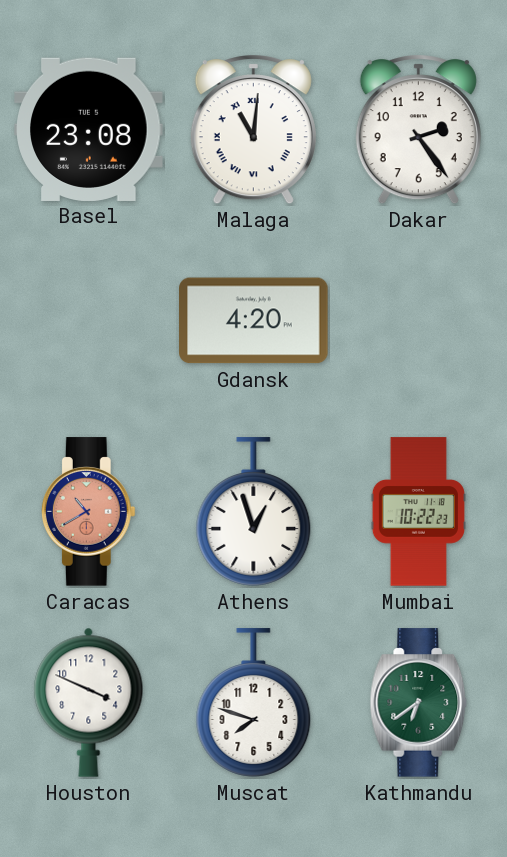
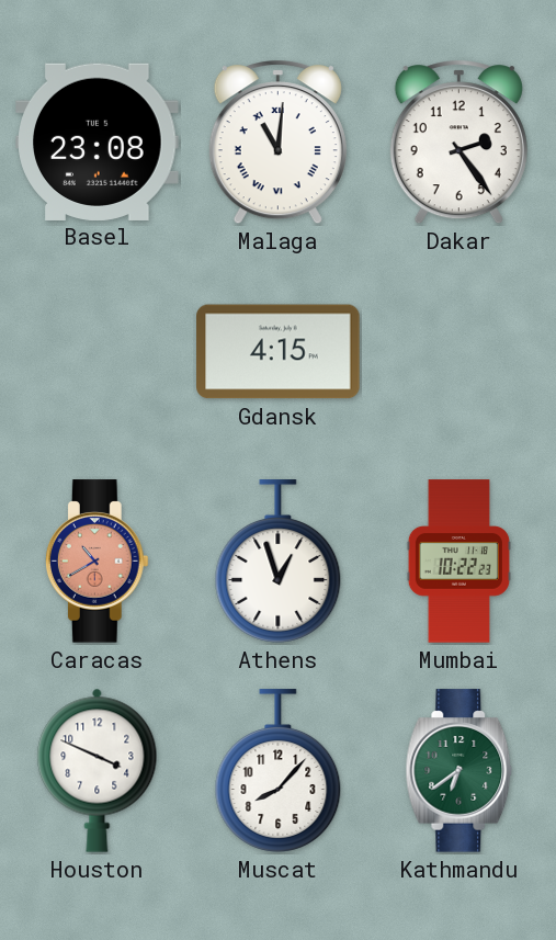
Gdansk: 4:20 -> 4:15
Muscat: 7:48 -> 8:07
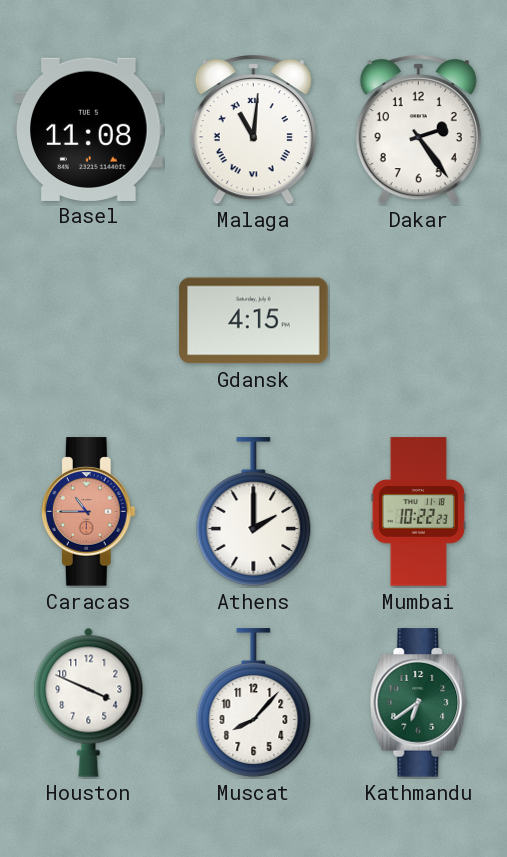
Basel: 23:08 -> 11:08
Caracas: 10:40 -> 10:45
Athens: 12:57 -> 2:00
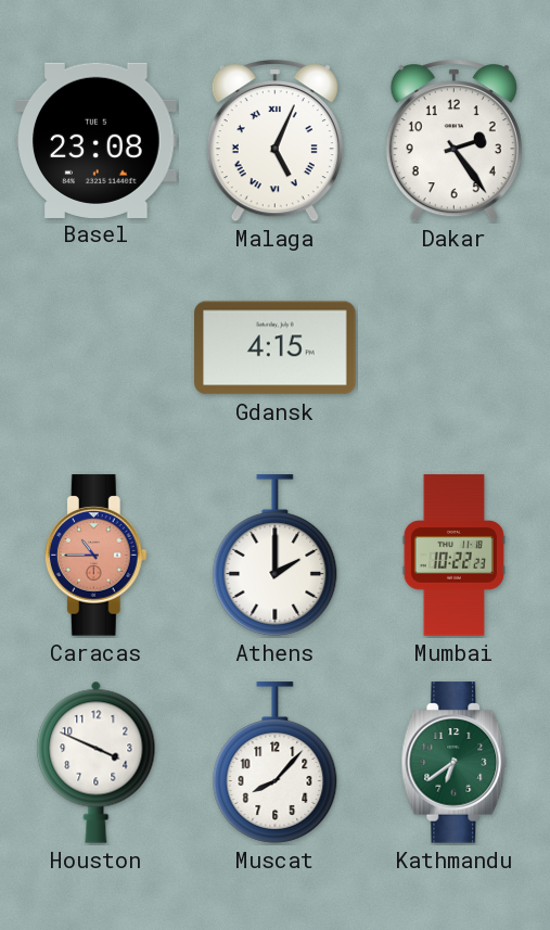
Basel: 11:08 -> 23:08
Malaga: 11:01 -> 5:04
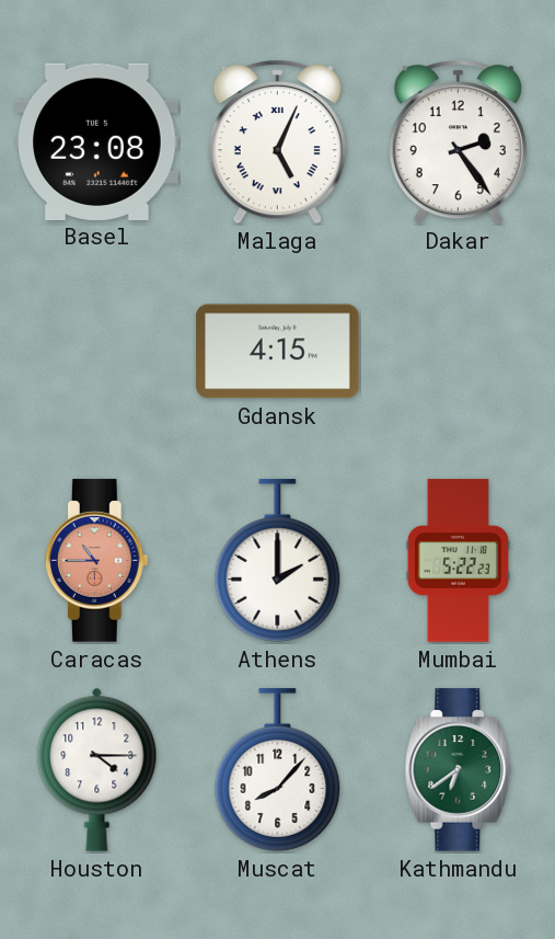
Mumbai: 10:22 -> 5:22
Houston: 3:49 -> 4:15
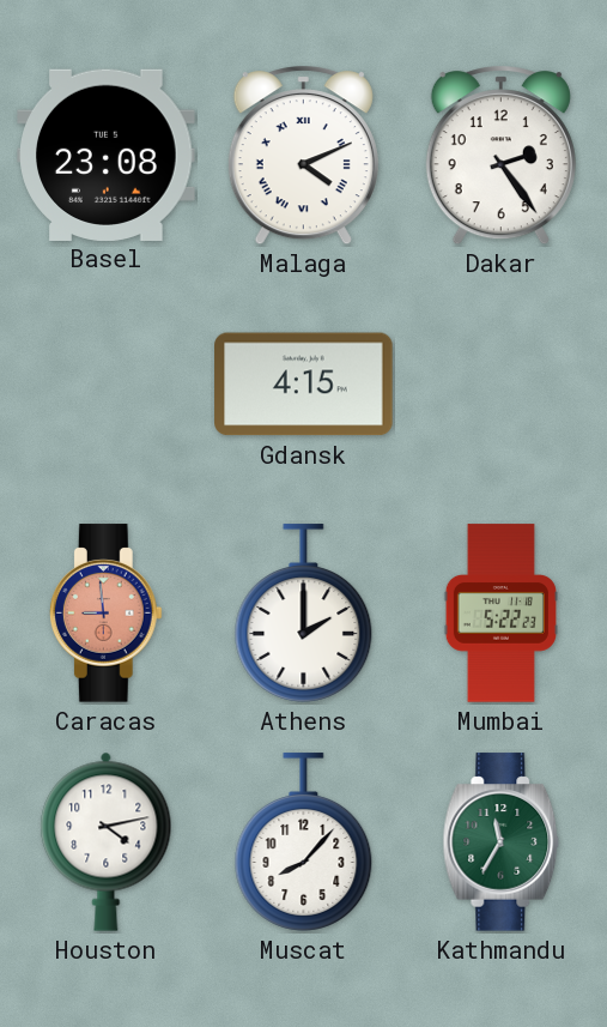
Malaga: 5:04 -> 4:11
Caracas: 10:45 -> 8:59
Houston: 4:15 -> 4:13
Kathmandu: 6:39 -> 11:35
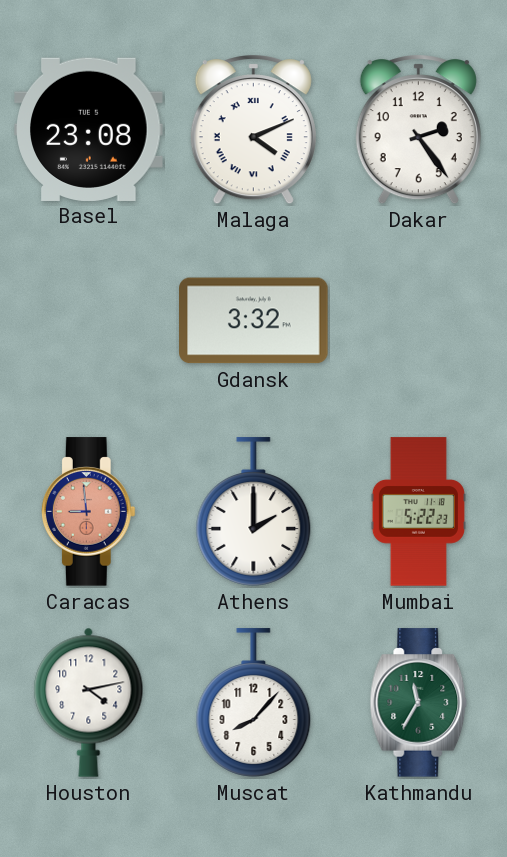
Gdansk: 4:15 -> 3:32
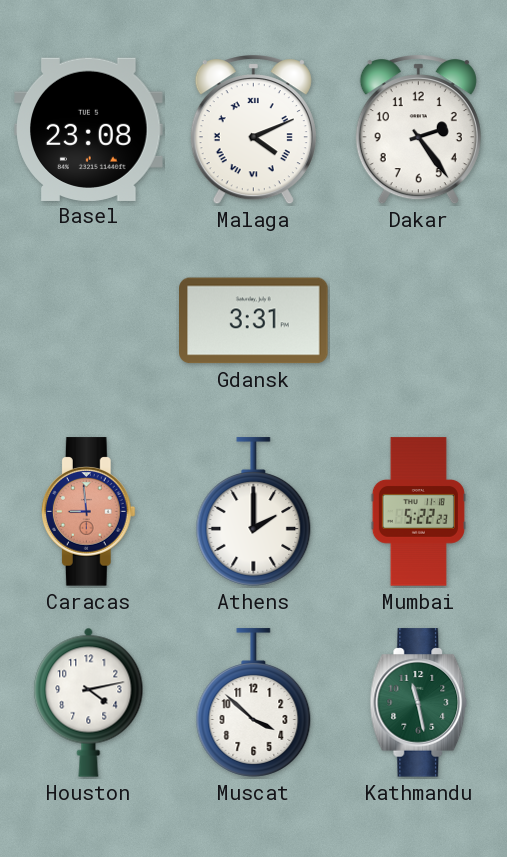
Gdansk: 3:32 -> 3:31
Muscat: 8:07 -> 3:52
Kathmandu: 11:35 -> 11:28
